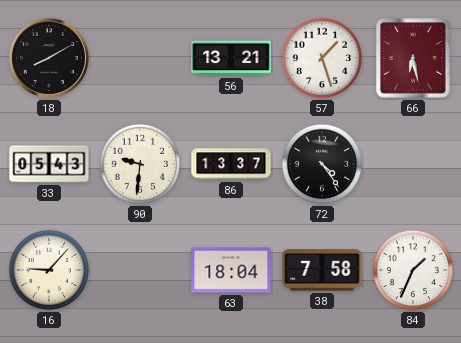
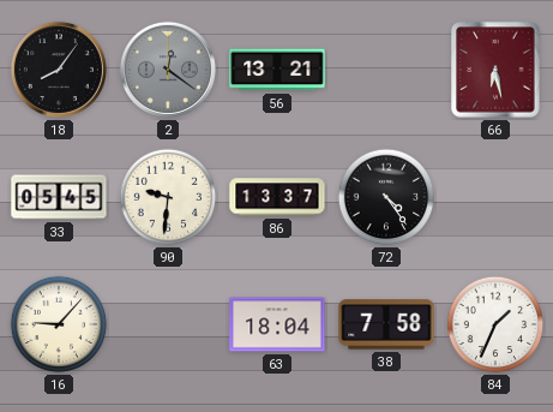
18: 8:10 -> 8:06
2: none -> 12:21
57: 1:27 -> none
33: 05:43 -> 05:45
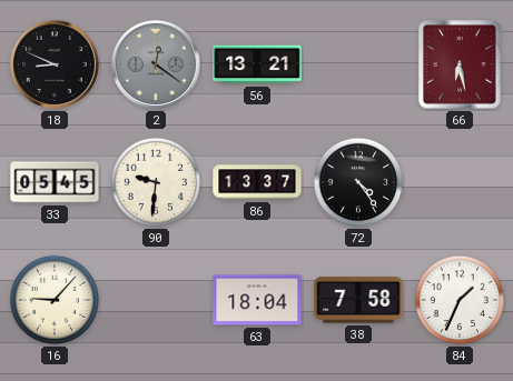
18: 8:06 -> 8:49
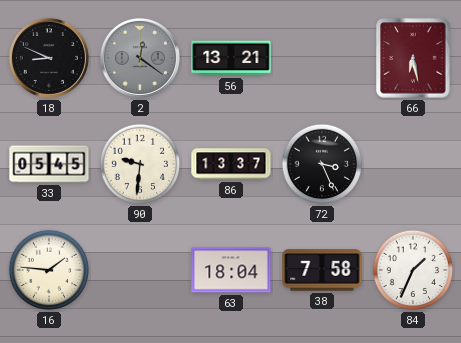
72: 4:24 -> 3:26
16: 9:07 -> 1:46
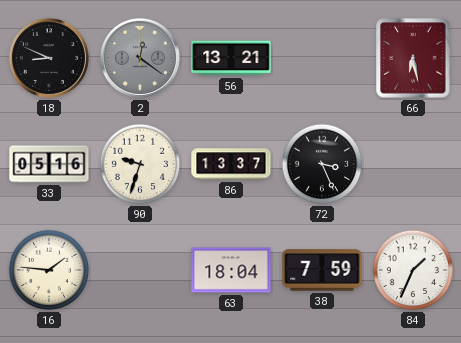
33: 05:45 -> 05:16
90: 9:31 -> 9:33
38: 7:58 -> 7:59
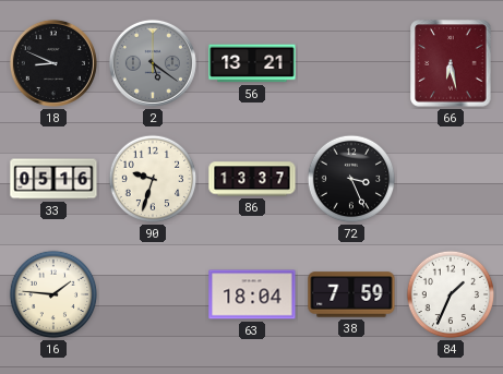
2: 12:21 -> 5:21
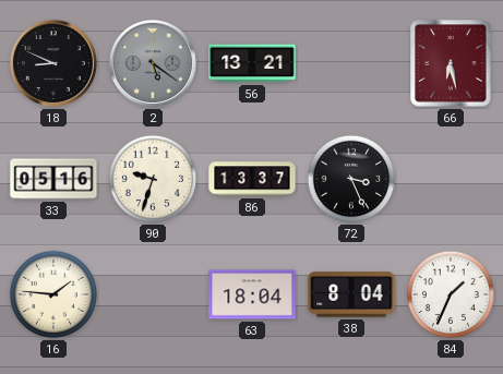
38: 7:59 -> 8:04
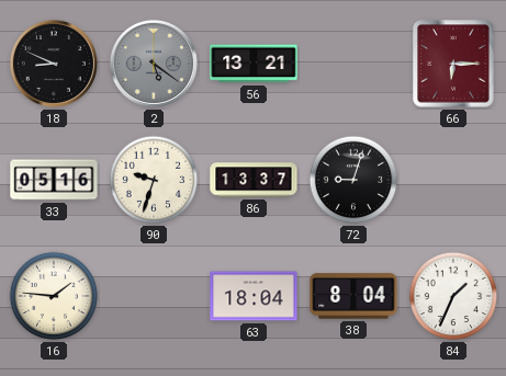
66: 6:28 -> 6:15
72: 3:26 -> 9:03
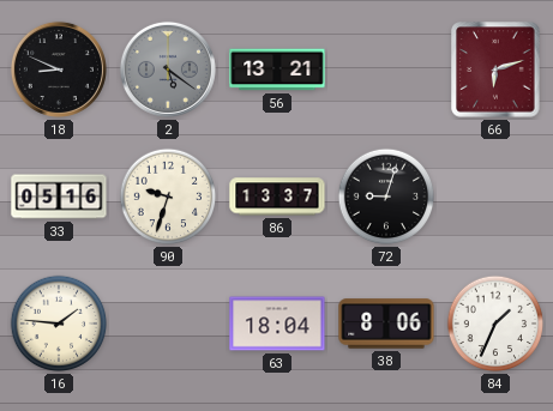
66: 6:15 -> 6:12
38: 8:04 -> 8:06
